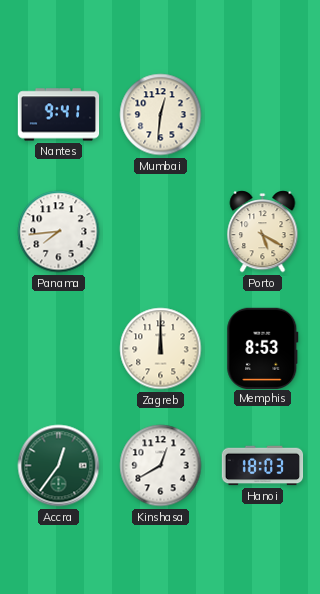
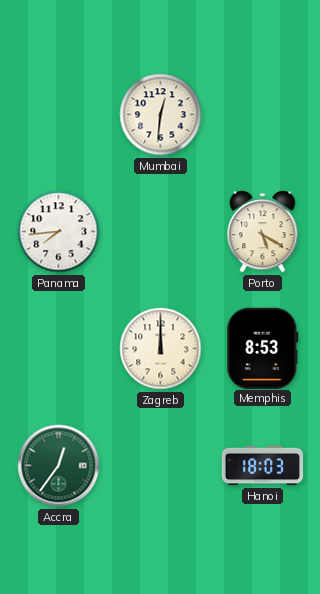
Nantes: 9:41 -> none
Kinshasa: 12:40 -> none
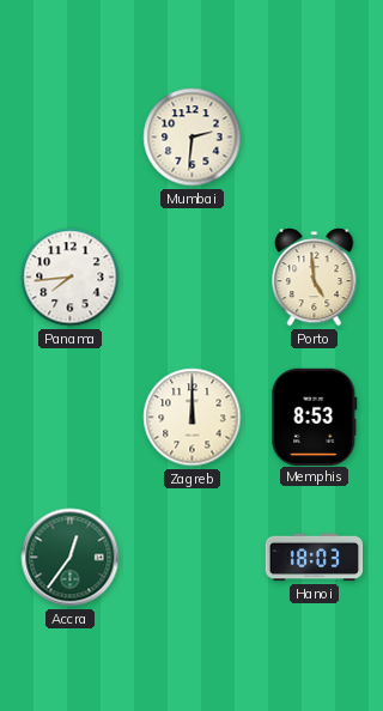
Mumbai: 12:31 -> 2:31
Porto: 5:20 -> 4:59
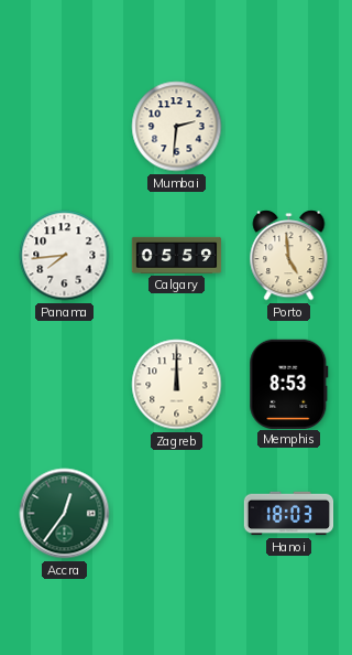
Calgary: none -> 05:59
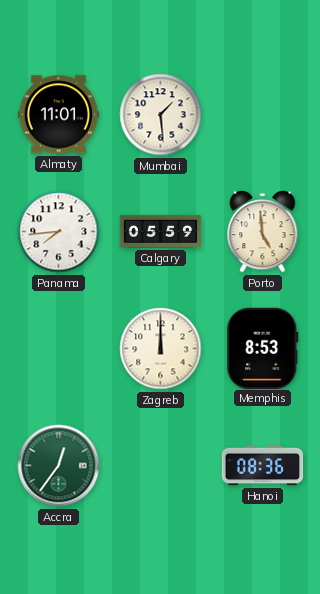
Almaty: none -> 11:01
Mumbai: 2:31 -> 1:29
Hanoi: 18:03 -> 08:36
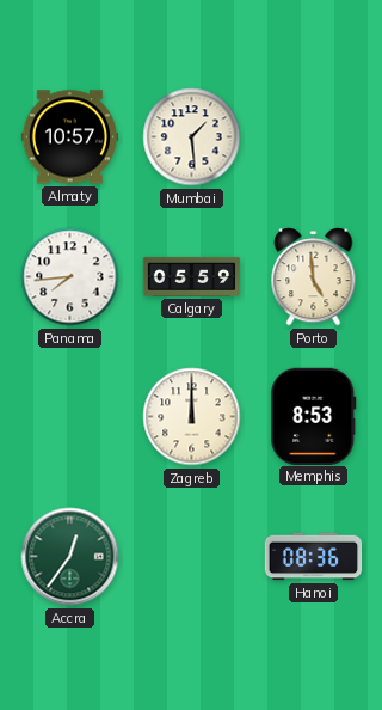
Almaty: 11:01 -> 10:57
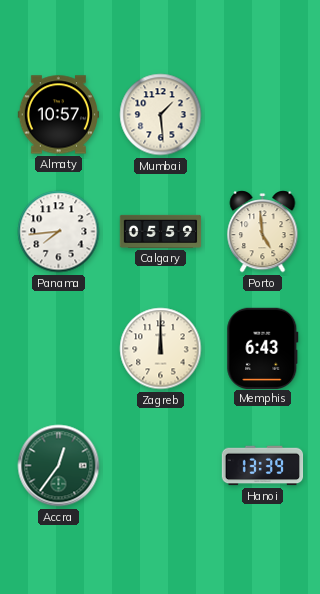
Memphis: 8:53 -> 6:43
Hanoi: 08:36 -> 13:39
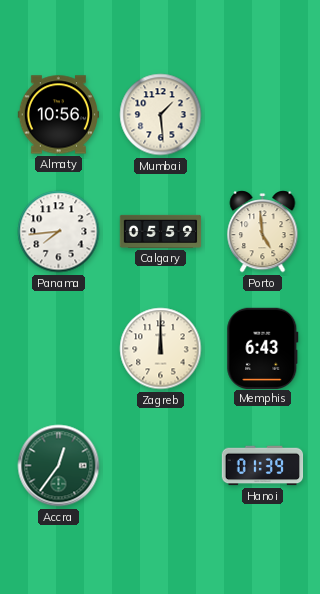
Almaty: 10:57 -> 10:56
Hanoi: 13:39 -> 01:39
